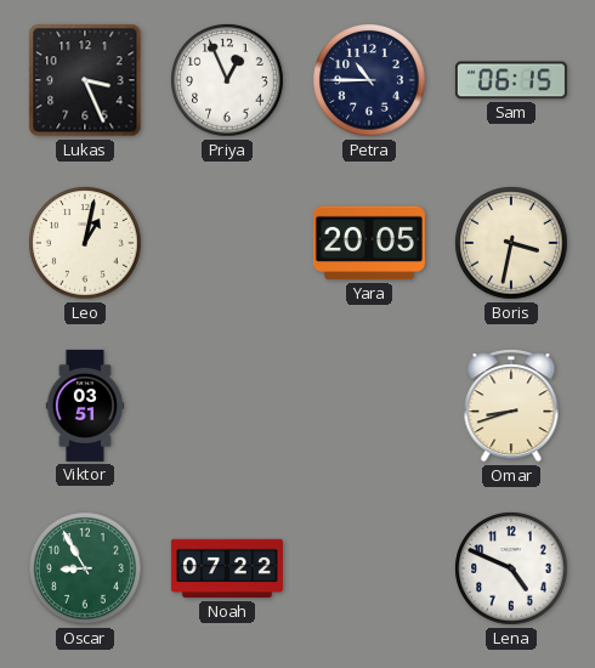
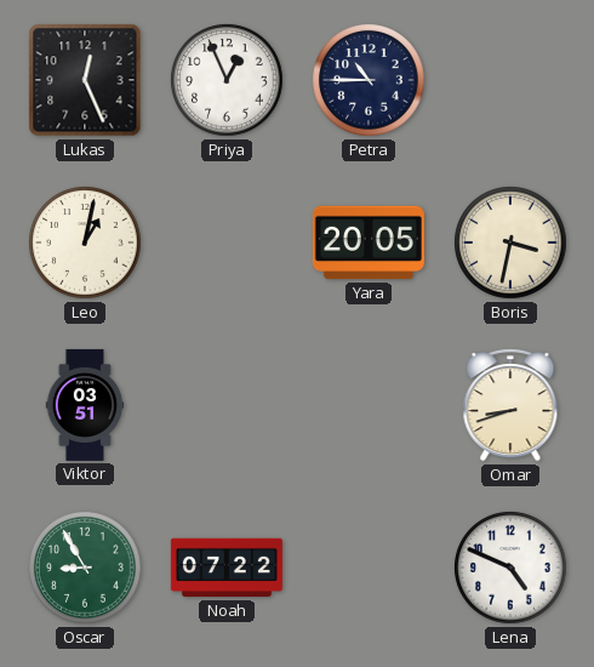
Lukas: 3:26 -> 12:26
Sam: 06:15 -> none
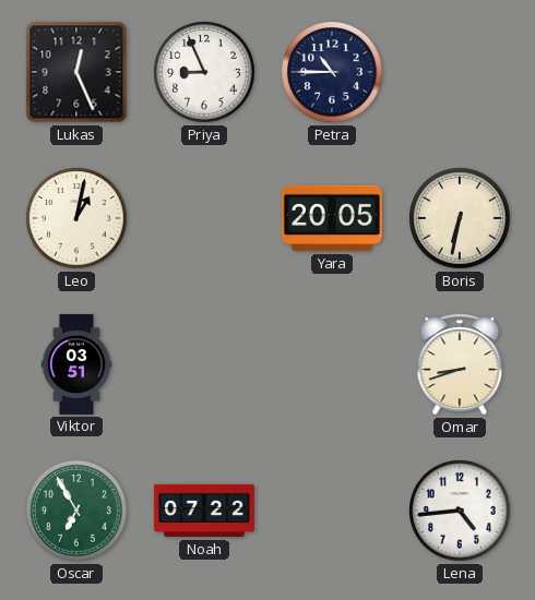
Priya: 12:56 -> 8:56
Boris: 3:32 -> 6:32
Oscar: 8:55 -> 6:55
Lena: 4:49 -> 4:44
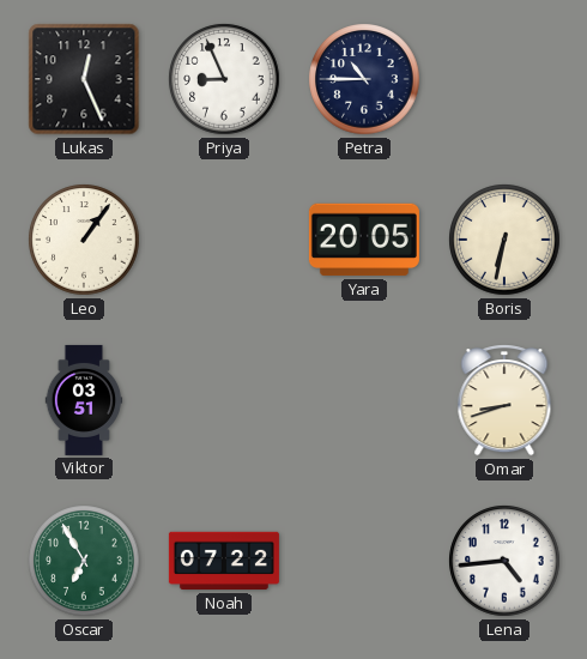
Leo: 1:02 -> 1:06
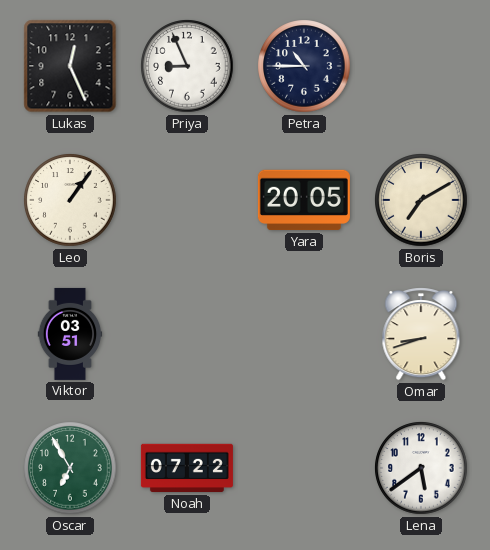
Boris: 6:32 -> 7:10
Lena: 4:44 -> 5:39
